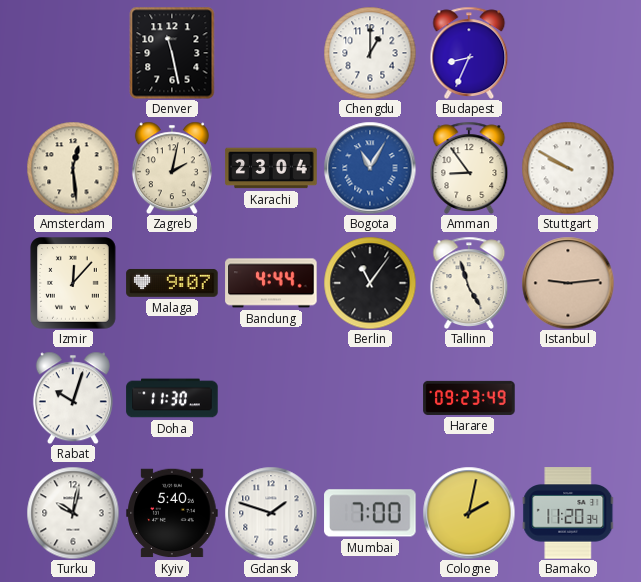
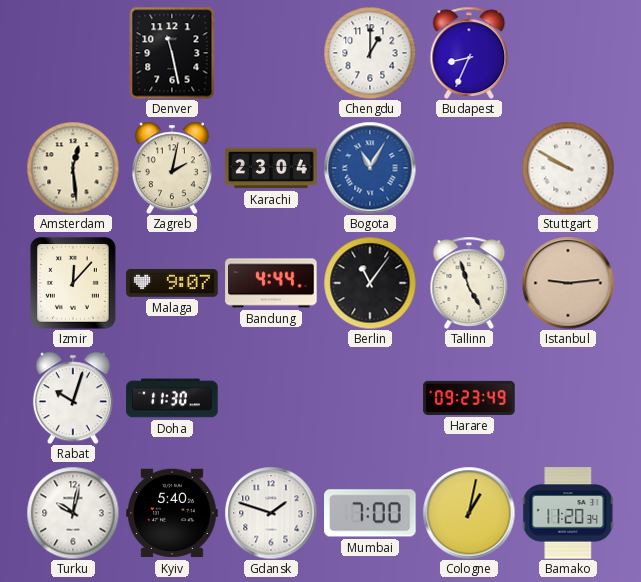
Amman: 8:54 -> none
Cologne: 2:02 -> 1:02
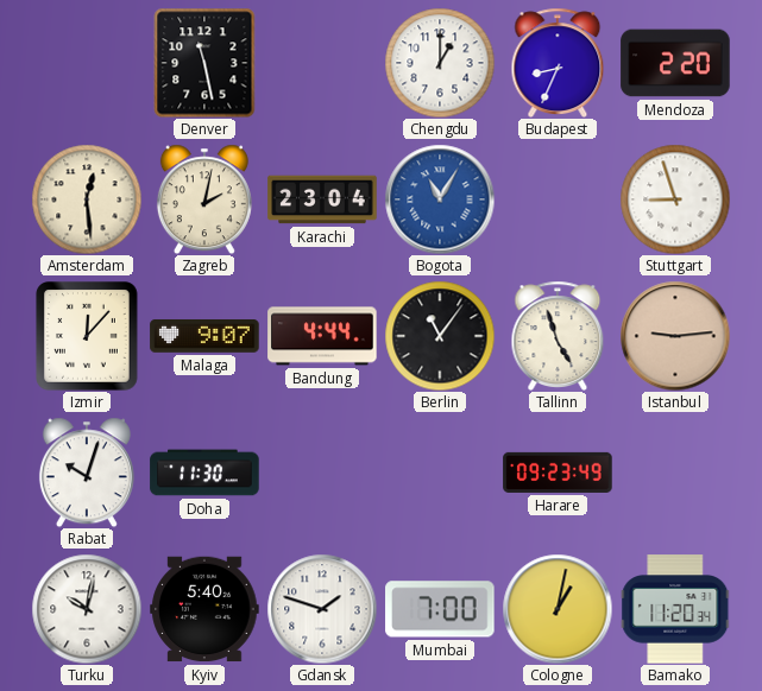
Mendoza: none -> 2:20
Stuttgart: 9:50 -> 8:57
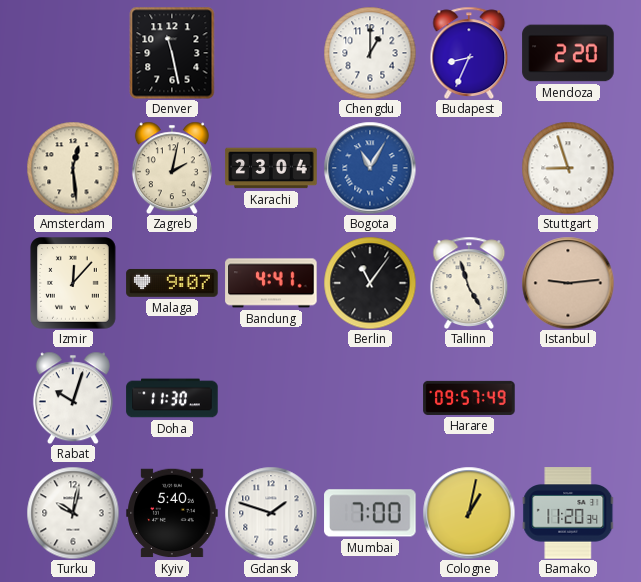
Bandung: 4:44 -> 4:41
Harare: 09:23 -> 09:57
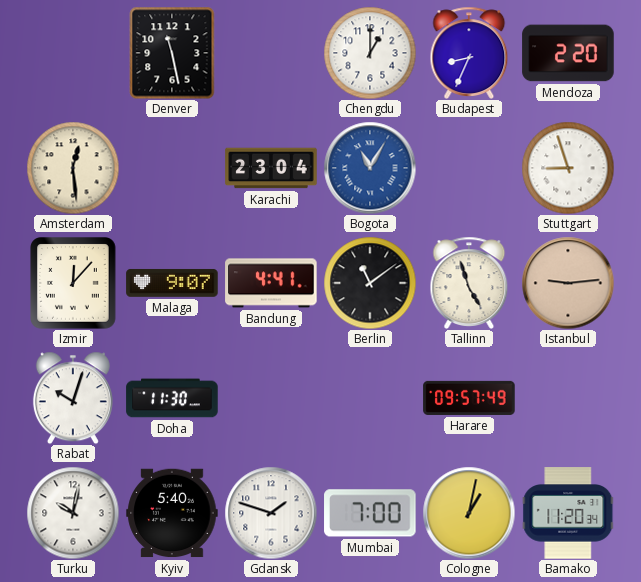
Zagreb: 2:02 -> none
Berlin: 11:06 -> 11:09
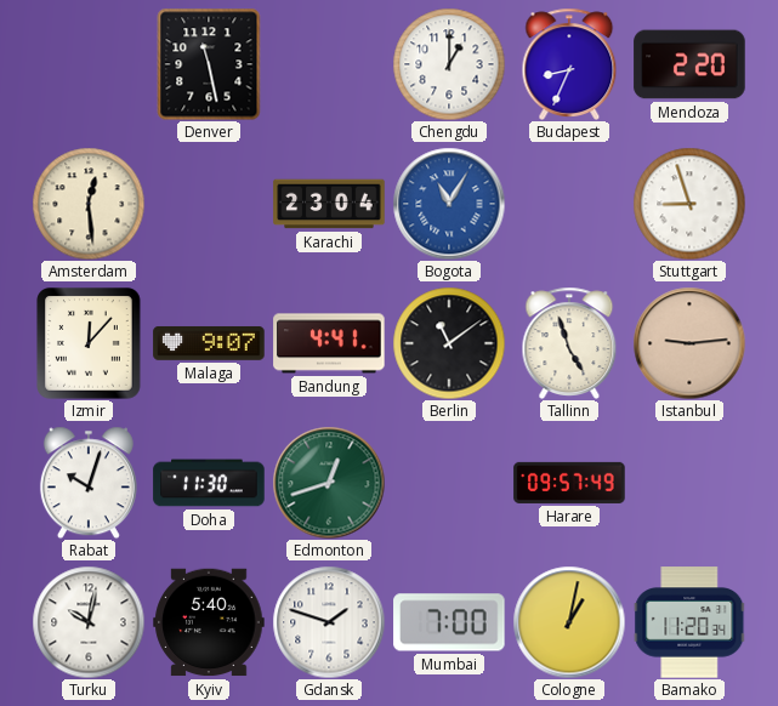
Edmonton: none -> 12:42
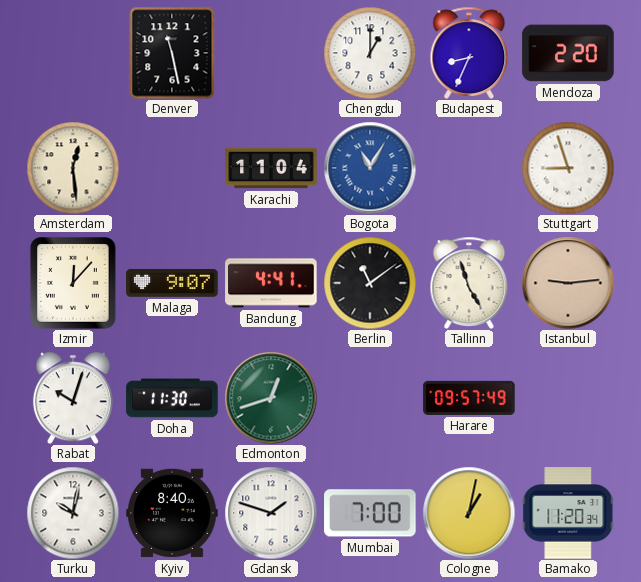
Karachi: 23:04 -> 11:04
Kyiv: 5:40 -> 8:40
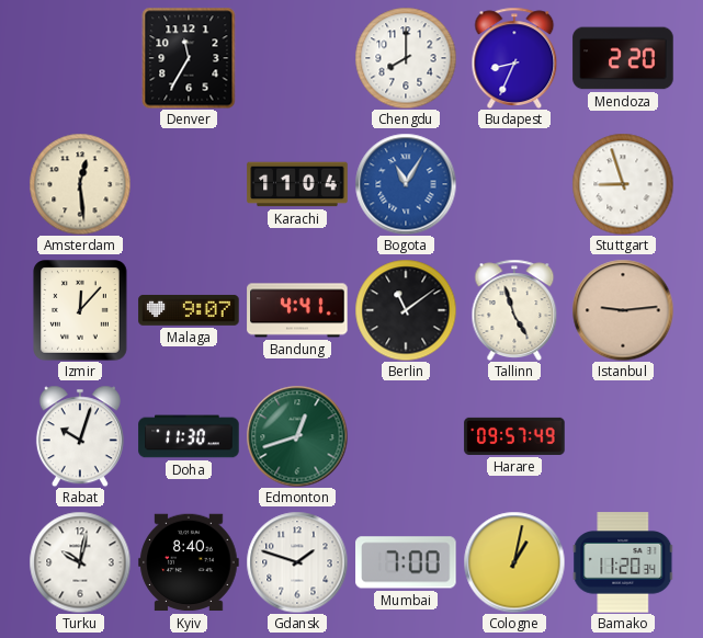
Denver: 11:28 -> 11:35
Chengdu: 1:00 -> 8:00
